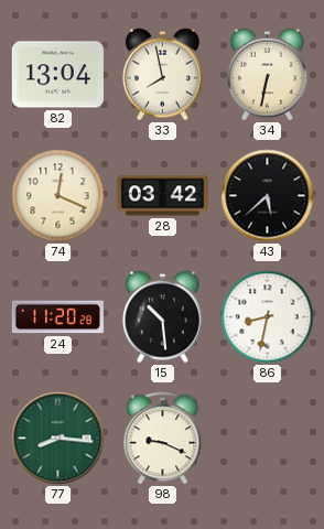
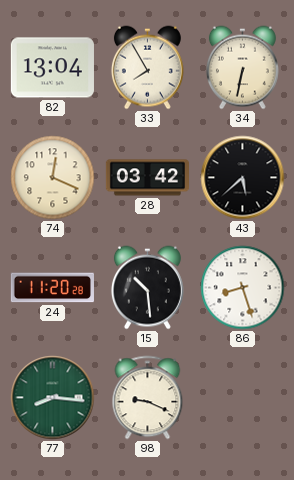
33: 7:58 -> 7:55
86: 8:32 -> 8:27
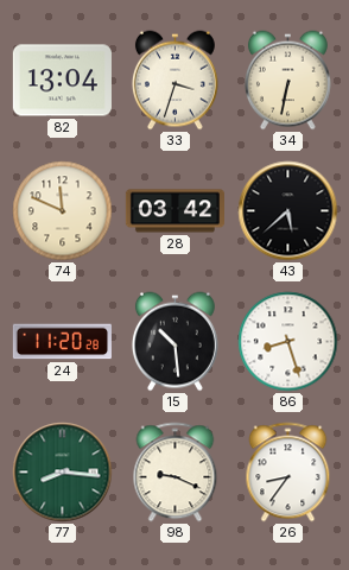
33: 7:55 -> 3:33
74: 12:19 -> 11:49
26: none -> 8:36
